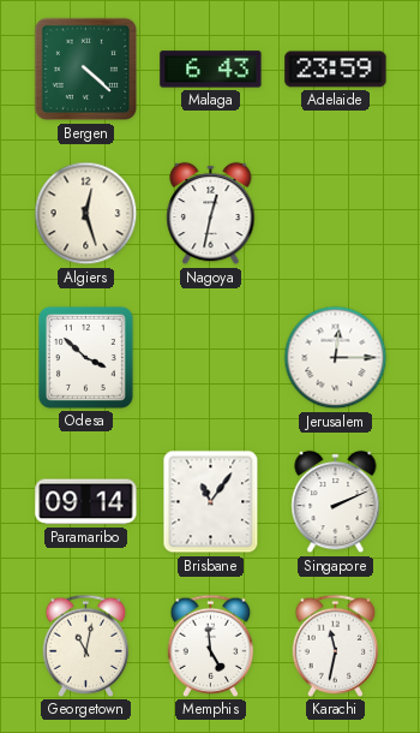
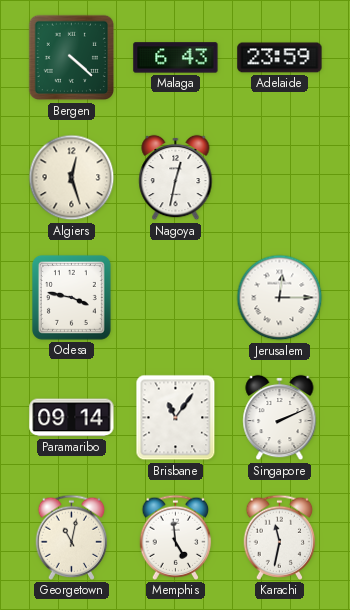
Odesa: 3:52 -> 3:47
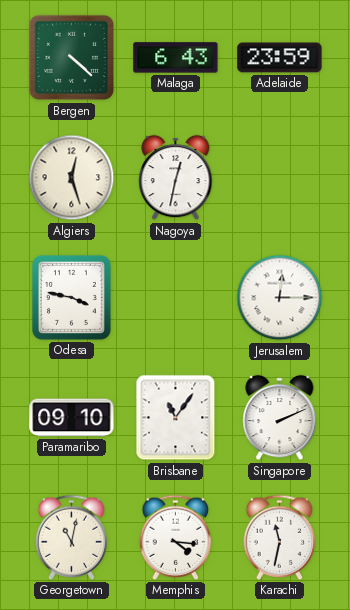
Paramaribo: 09:14 -> 09:10
Memphis: 4:59 -> 4:16
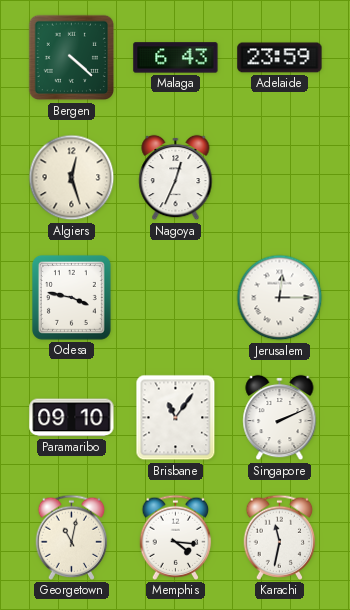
Nagoya: 12:32 -> 12:34
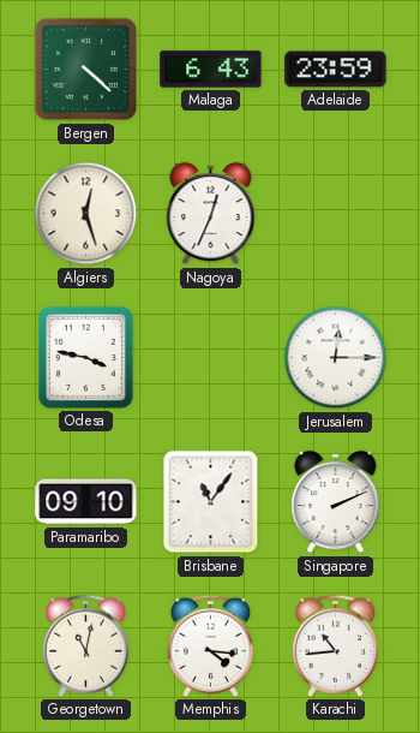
Karachi: 11:32 -> 10:44
